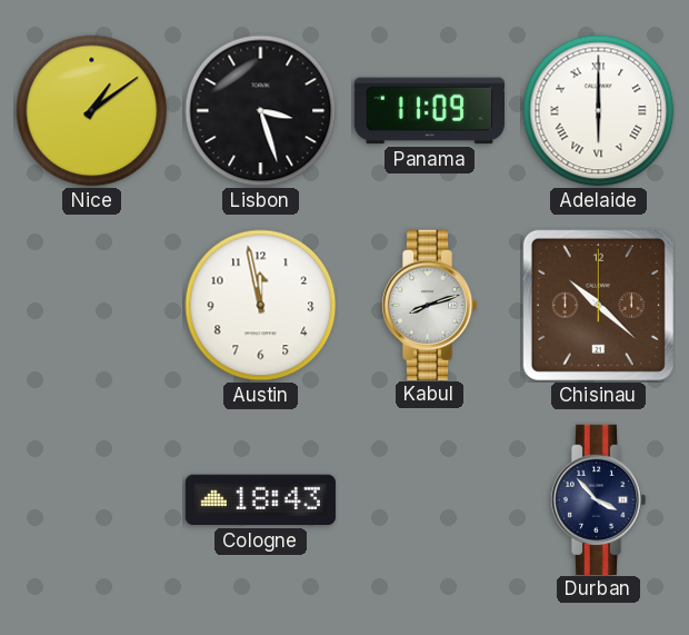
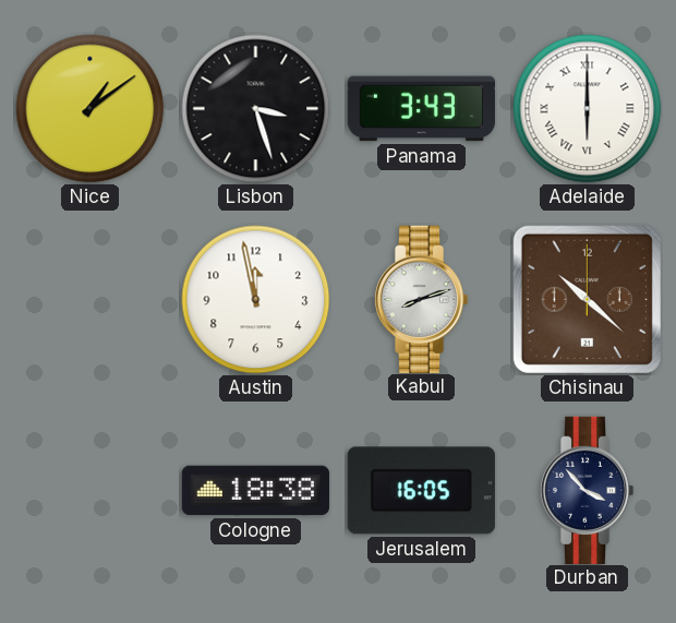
Panama: 11:09 -> 3:43
Cologne: 18:43 -> 18:38
Jerusalem: none -> 16:05
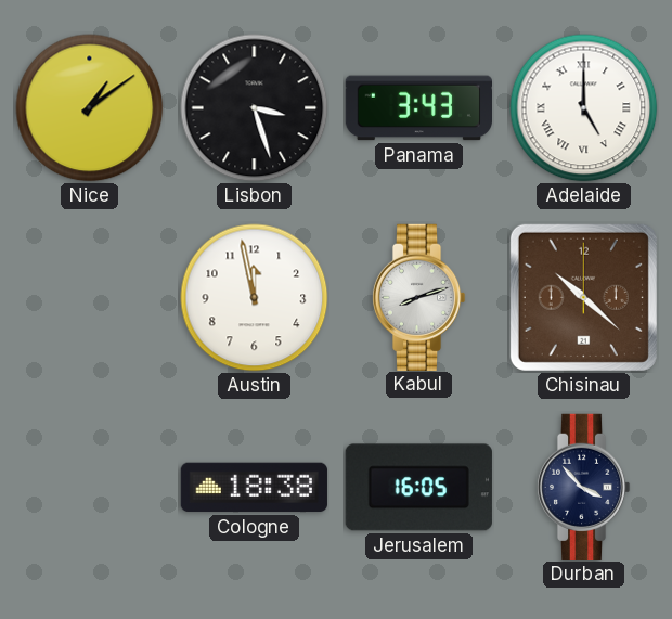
Adelaide: 6:00 -> 5:00
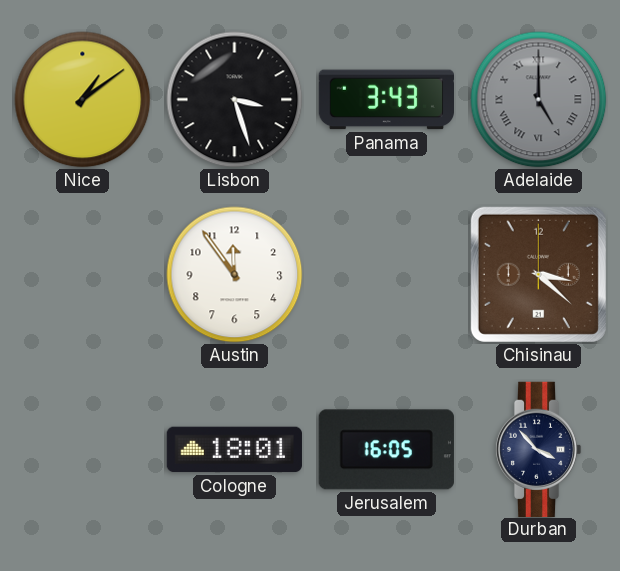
Adelaide dial: white -> grey
Austin: 11:58 -> 11:54
Kabul: 8:12 -> none
Chisinau: 10:22 -> 3:22
Cologne: 18:38 -> 18:01
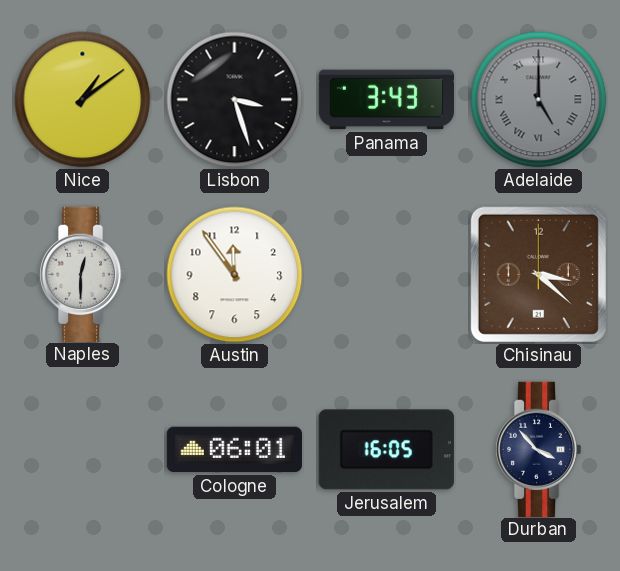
Naples: none -> 12:30
Cologne: 18:01 -> 06:01
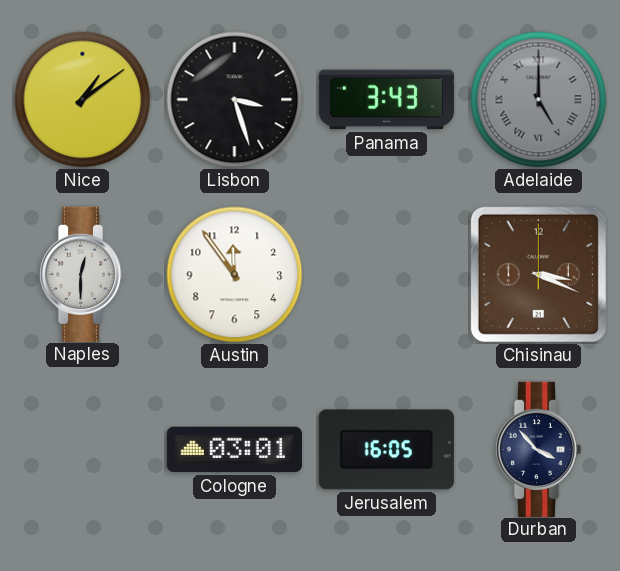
Chisinau: 3:22 -> 3:19
Cologne: 06:01 -> 03:01
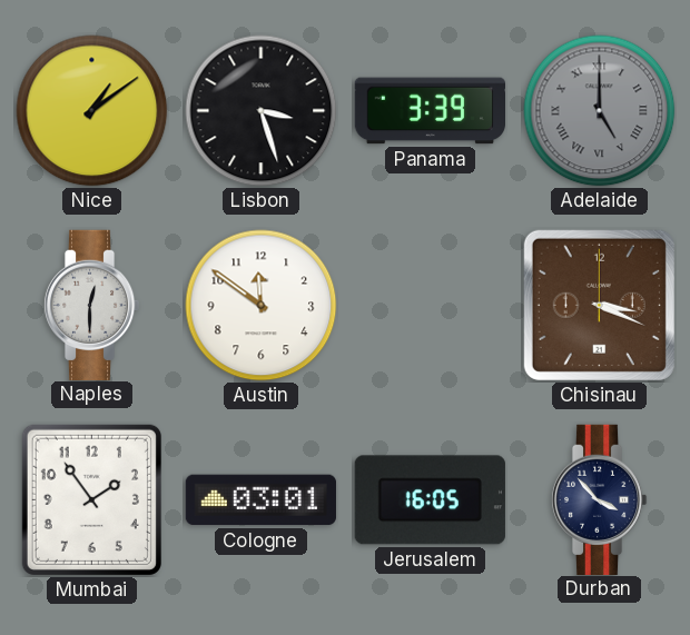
Panama: 3:43 -> 3:39
Austin: 11:54 -> 11:51
Mumbai: none -> 1:54
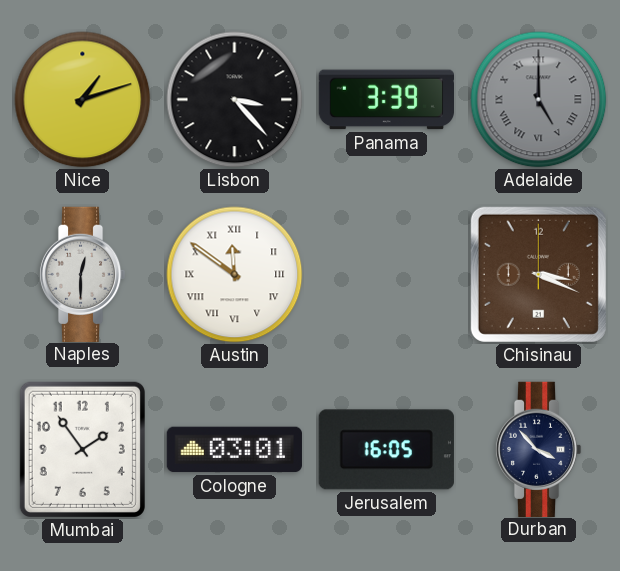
Nice: 1:09 -> 1:12
Lisbon: 3:27 -> 3:23
Austin numerals: Arabic -> Roman
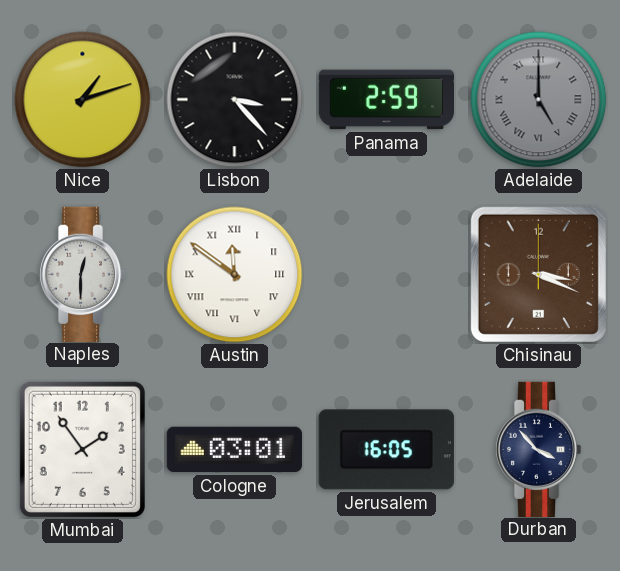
Panama: 3:39 -> 2:59
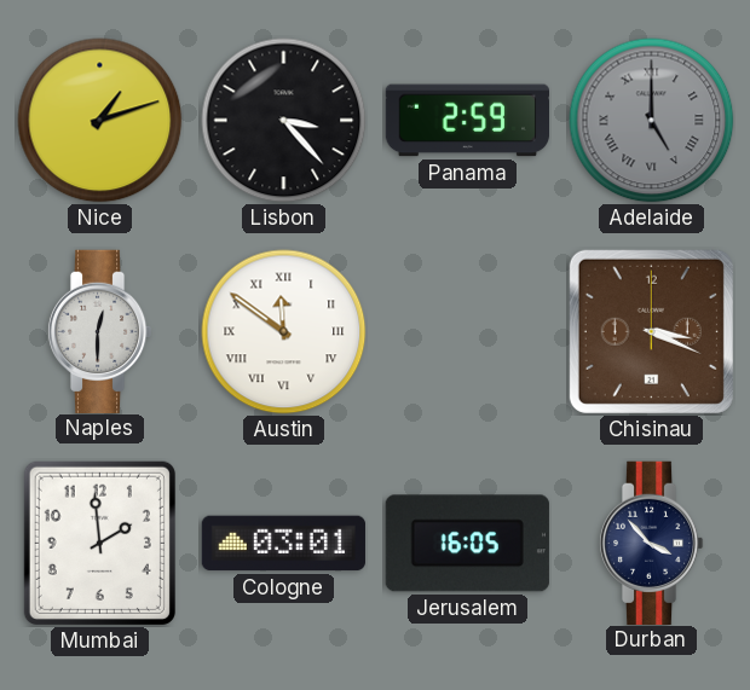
Mumbai: 1:54 -> 1:59
